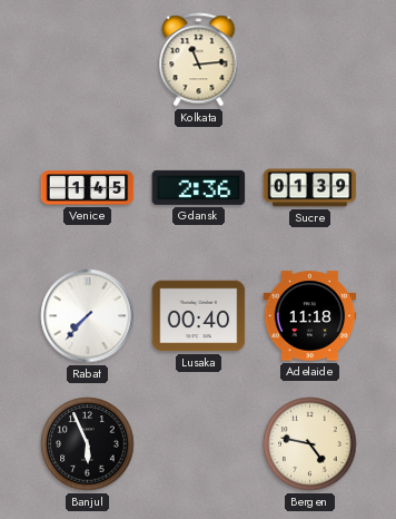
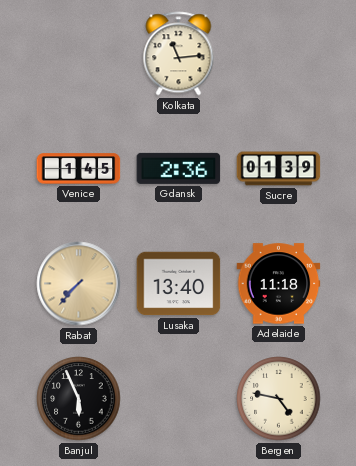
Rabat dial: white -> champagne
Lusaka: 00:40 -> 13:40
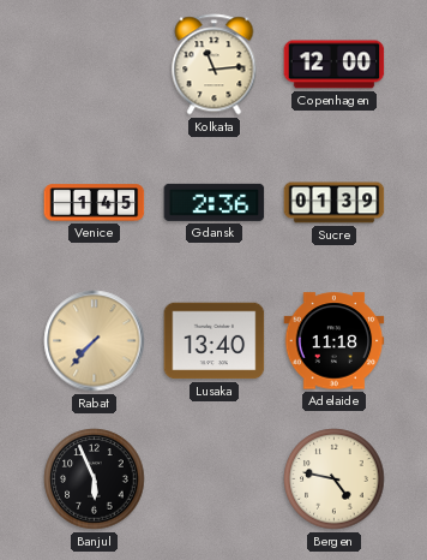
Copenhagen: none -> 12:00
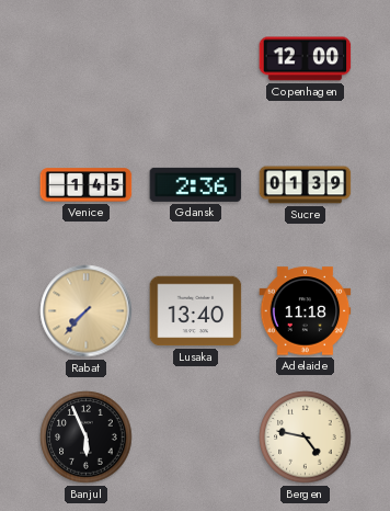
Kolkata: 11:14 -> none
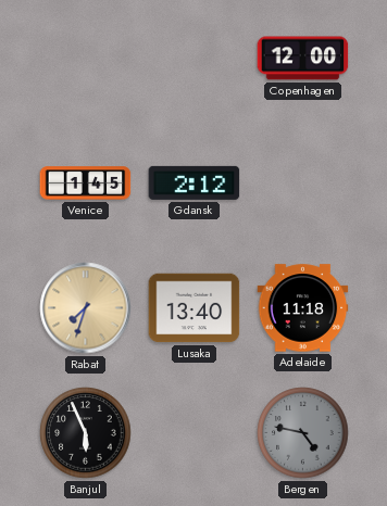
Gdansk: 2:36 -> 2:12
Sucre: 01:39 -> none
Rabat: 7:37 -> 7:33
Bergen dial: cream -> grey
